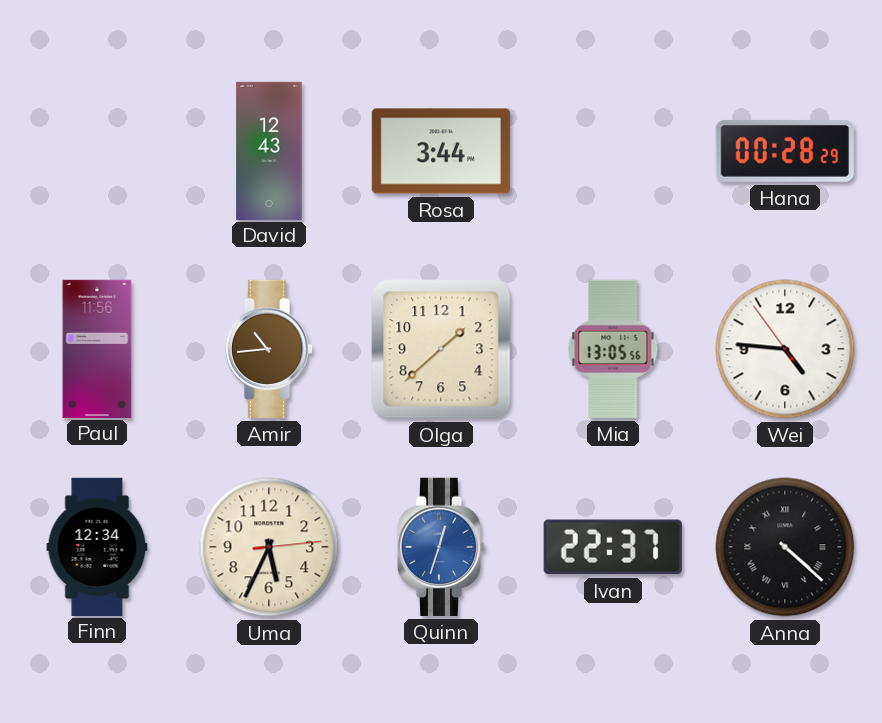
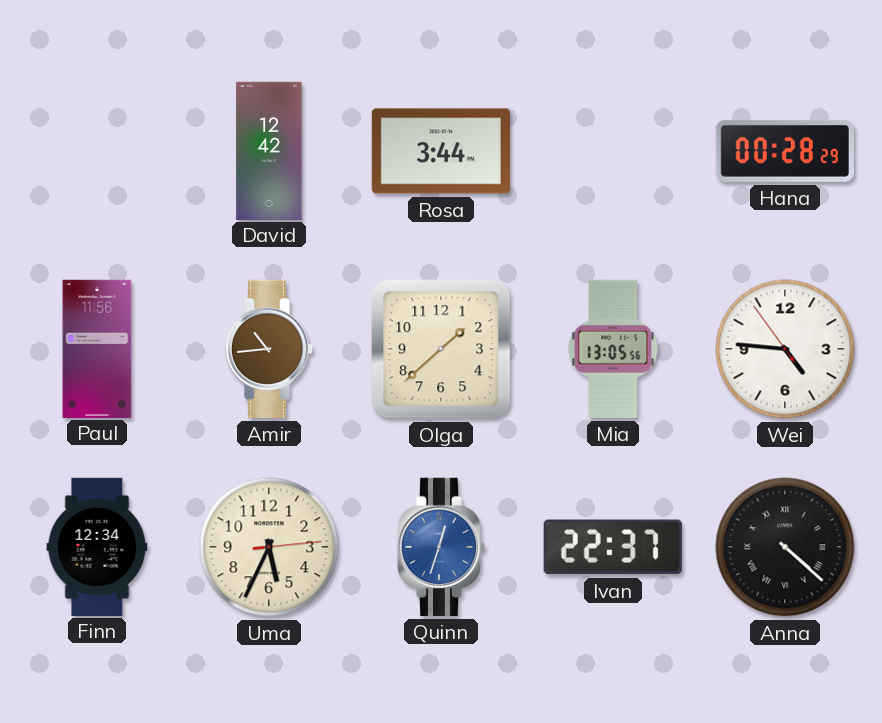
David: 12:43 -> 12:42
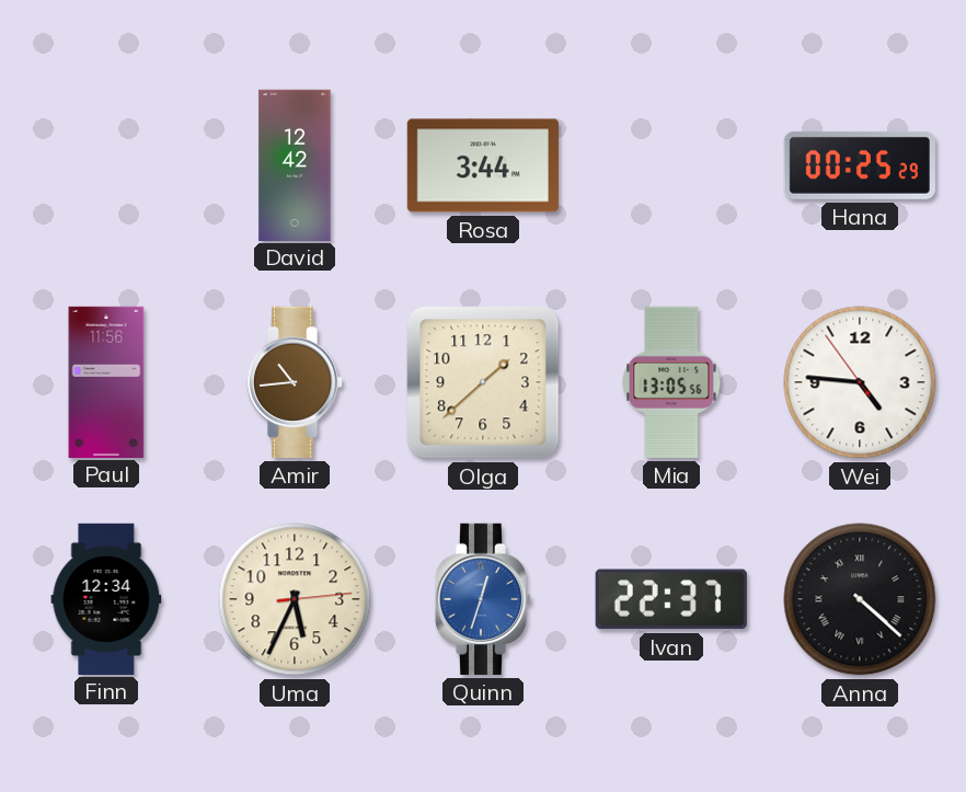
Hana: 00:28 -> 00:25
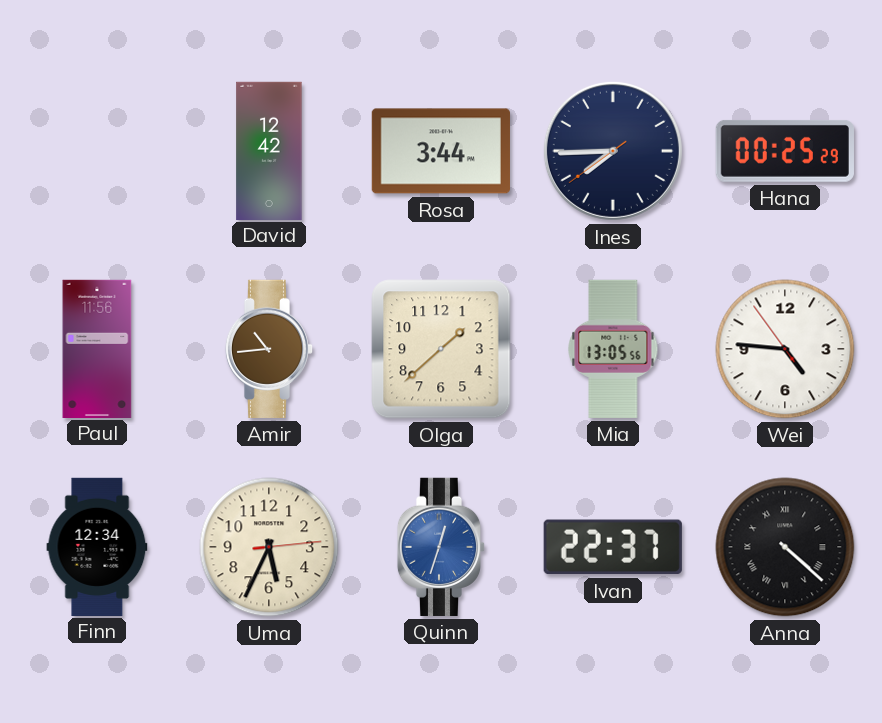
Ines: none -> 7:44
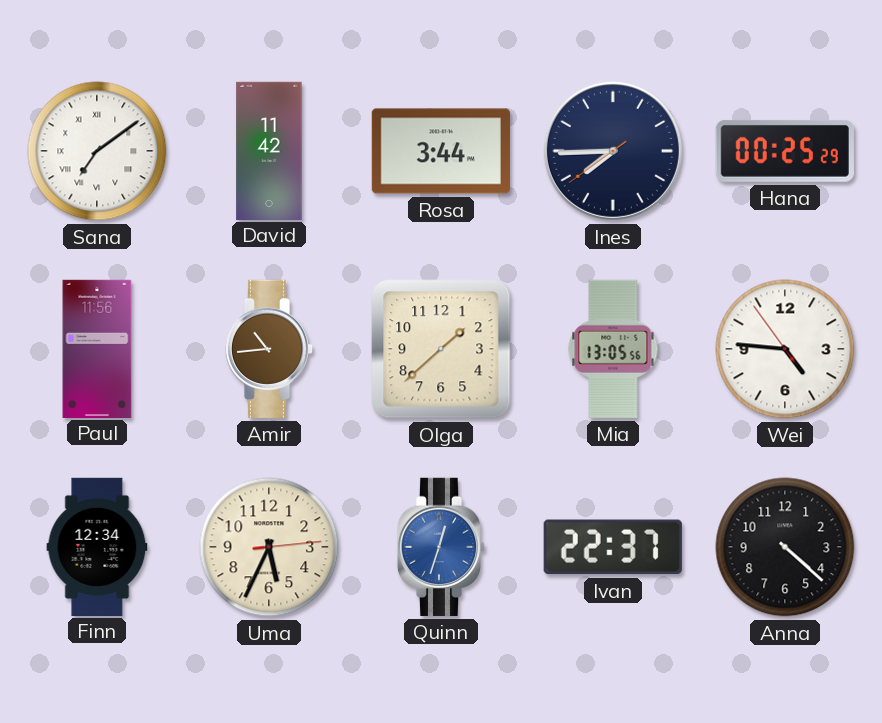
Sana: none -> 7:09
David: 12:42 -> 11:42
Anna numerals: Roman -> Arabic
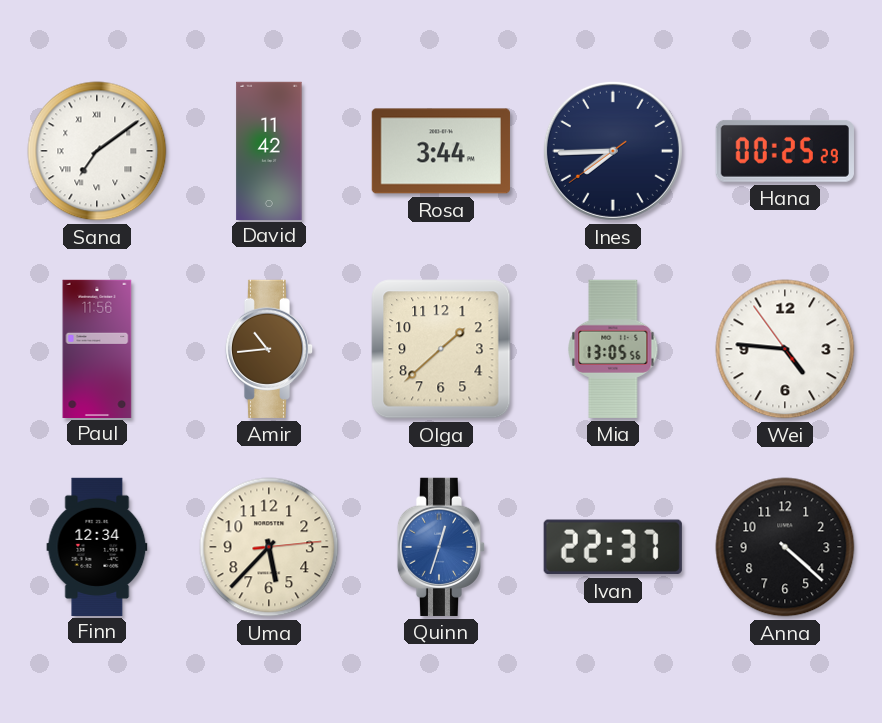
Uma: 5:34 -> 5:37
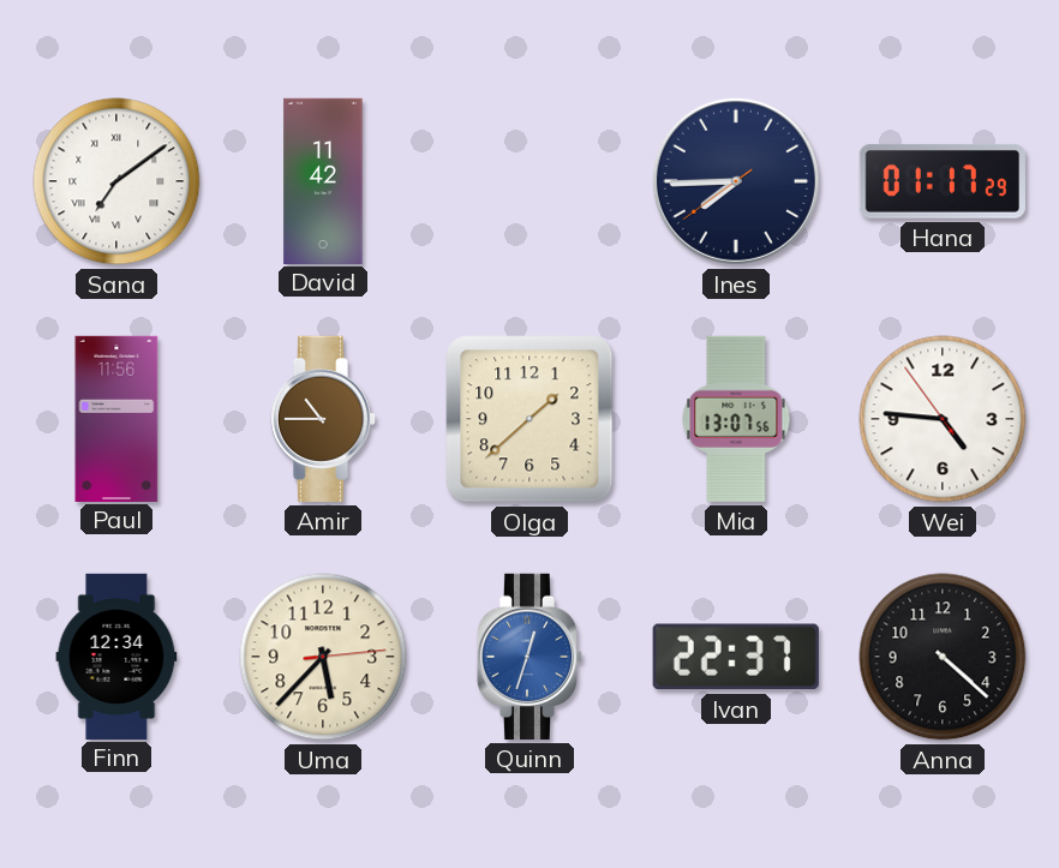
Rosa: 3:44 -> none
Hana: 00:25 -> 01:17
Amir: 10:44 -> 10:45
Mia: 13:05 -> 13:07
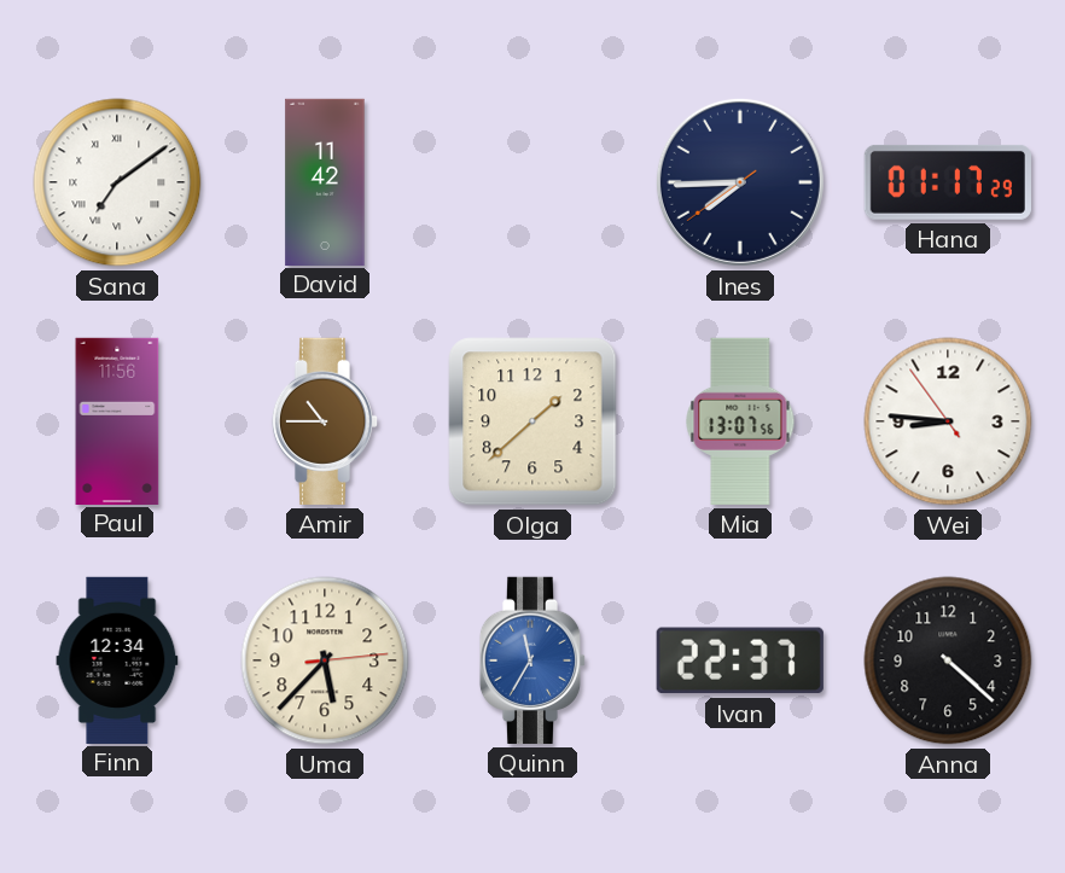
Wei: 4:45 -> 8:45
Quinn: 12:33 -> 11:35
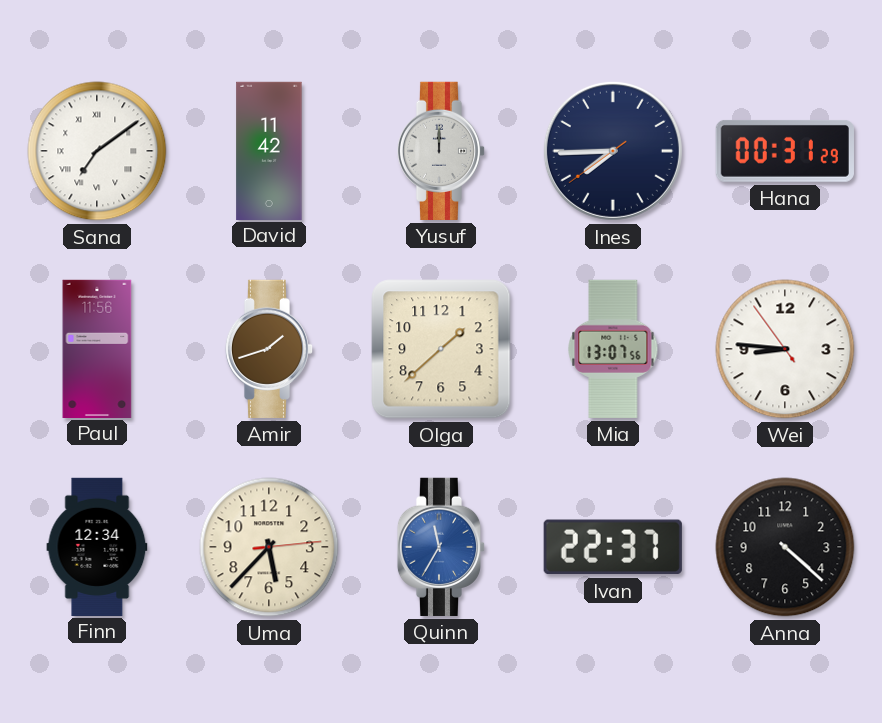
Yusuf: none -> 12:00
Hana: 01:17 -> 00:31
Amir: 10:45 -> 1:42
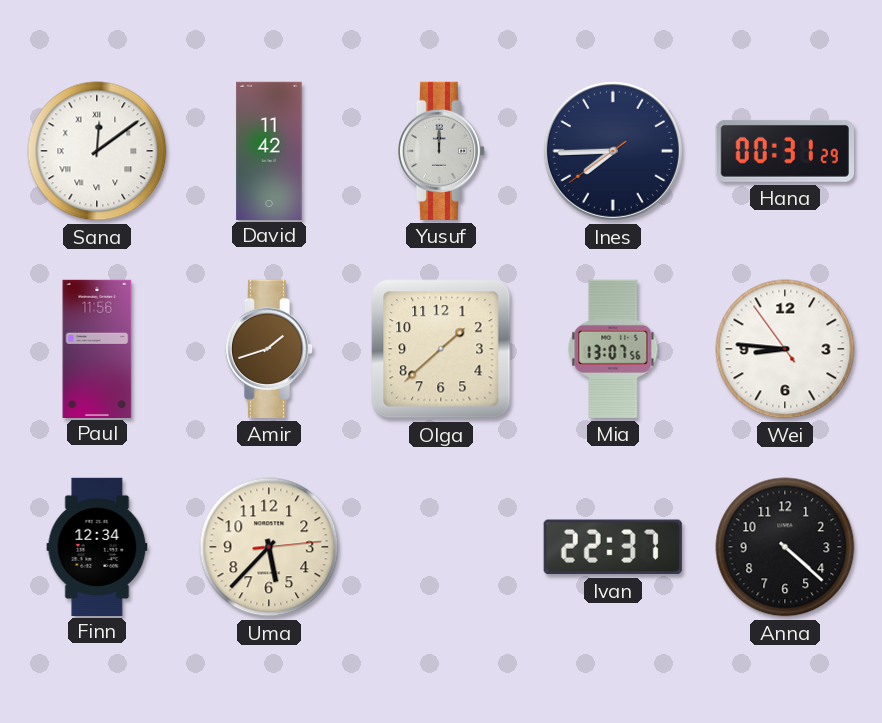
Sana: 7:09 -> 12:09
Quinn: 11:35 -> none
